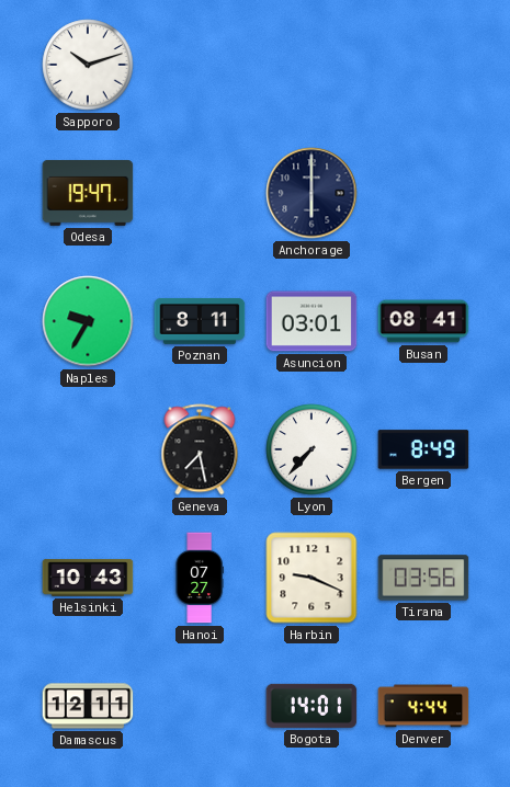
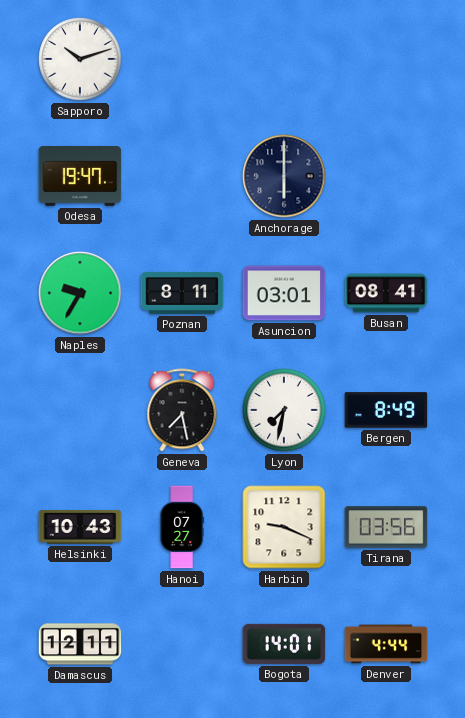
Lyon: 7:37 -> 7:32
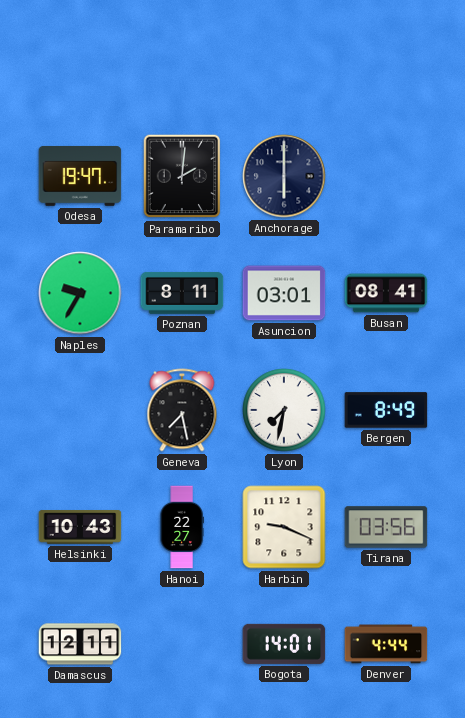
Sapporo: 10:12 -> none
Paramaribo: none -> 2:01
Hanoi: 07:27 -> 22:27
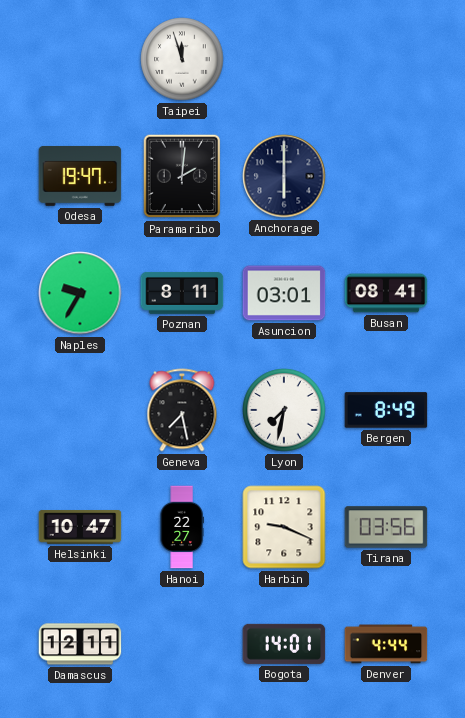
Taipei: none -> 11:57
Helsinki: 10:43 -> 10:47
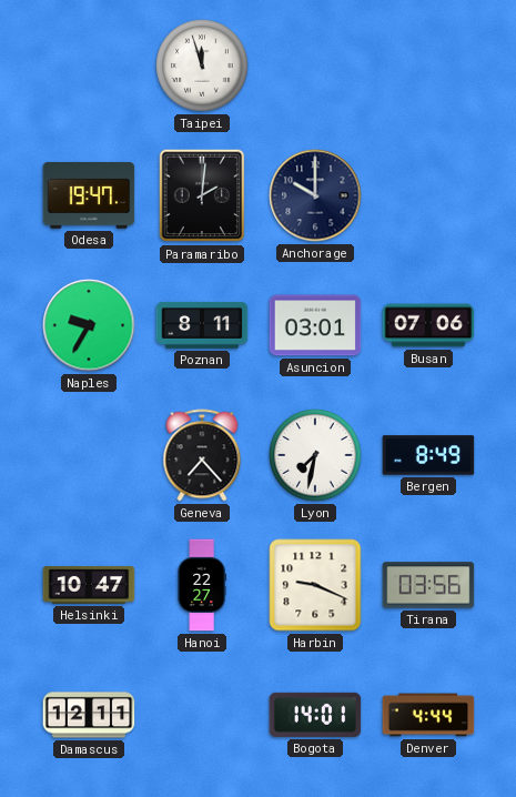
Anchorage: 6:00 -> 10:00
Busan: 08:41 -> 07:06
Geneva: 7:28 -> 7:23
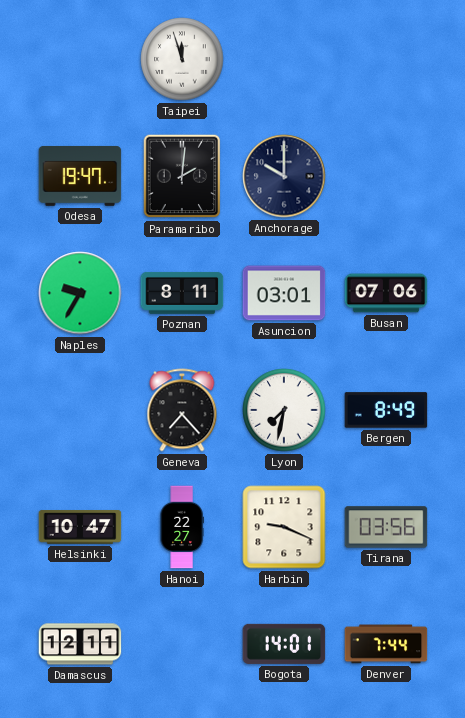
Denver: 4:44 -> 7:44
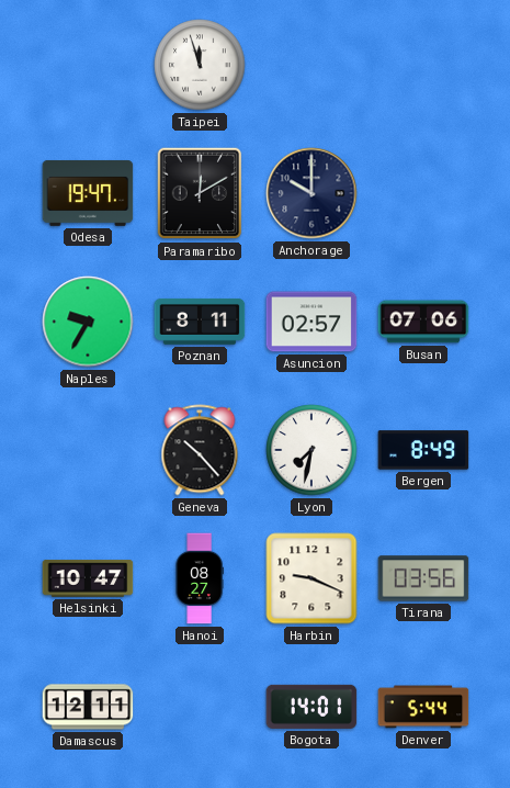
Paramaribo: 2:01 -> 12:10
Asuncion: 03:01 -> 02:57
Geneva: 7:23 -> 10:23
Hanoi: 22:27 -> 08:27
Denver: 7:44 -> 5:44
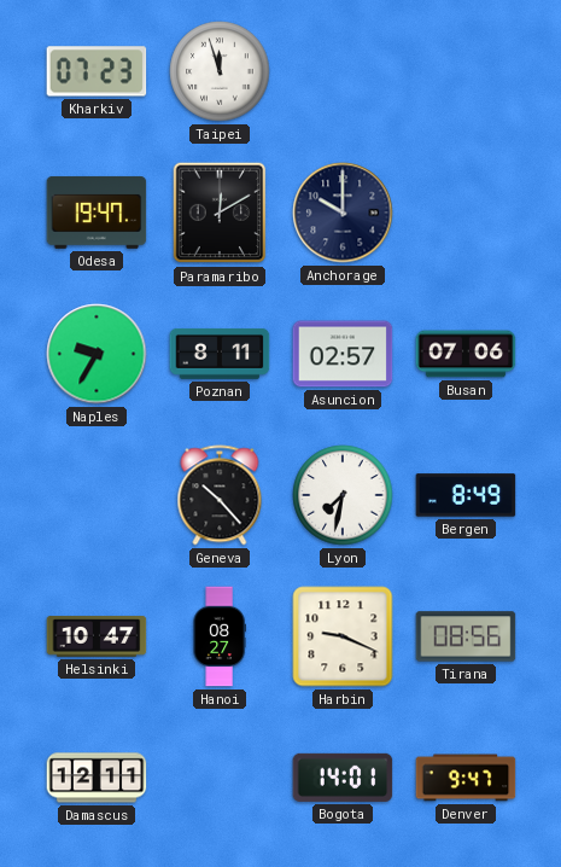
Kharkiv: none -> 07:23
Tirana: 03:56 -> 08:56
Denver: 5:44 -> 9:47
